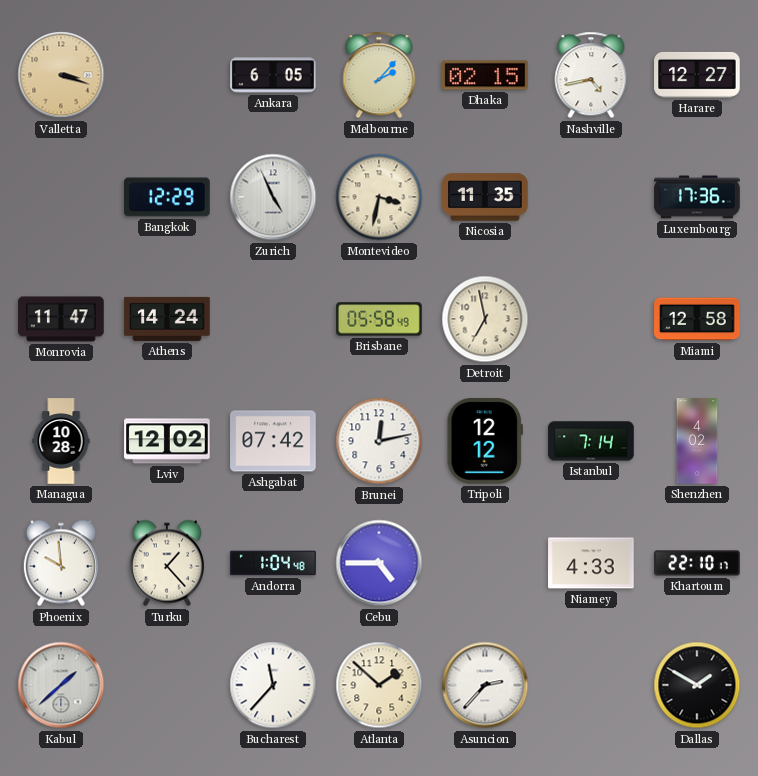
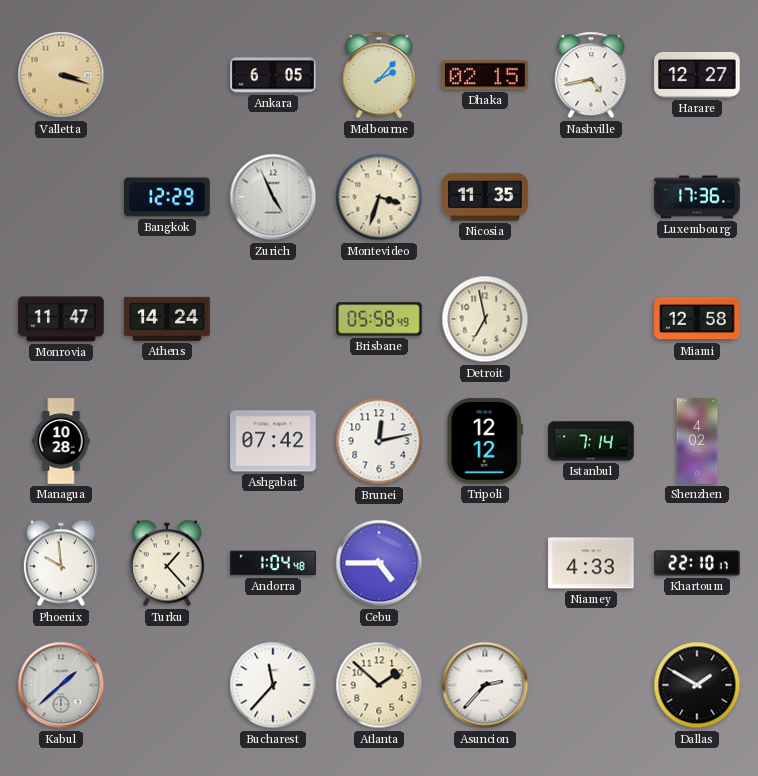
Montevideo: 3:32 -> 3:33
Lviv: 12:02 -> none
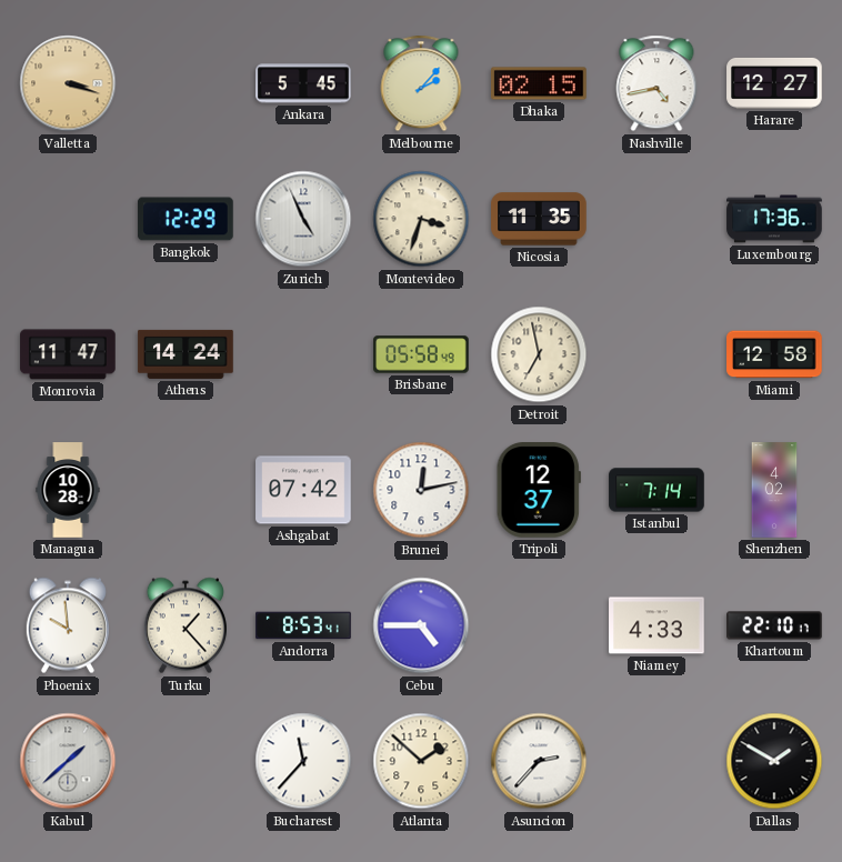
Ankara: 6:05 -> 5:45
Tripoli: 12:12 -> 12:37
Andorra: 1:04 -> 8:53
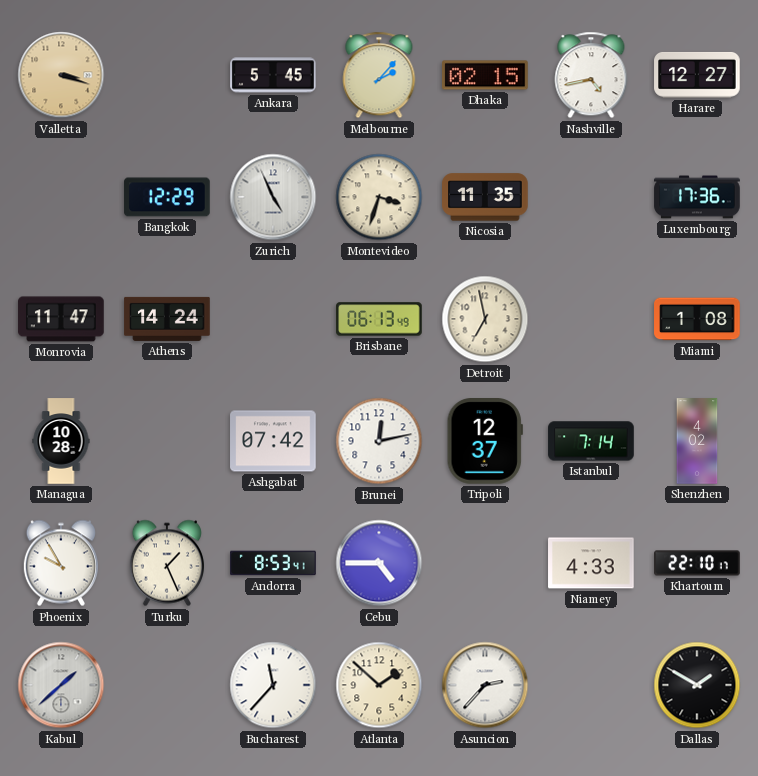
Brisbane: 05:58 -> 06:13
Miami: 12:58 -> 1:08
Phoenix: 9:59 -> 9:55
Turku: 1:23 -> 1:26
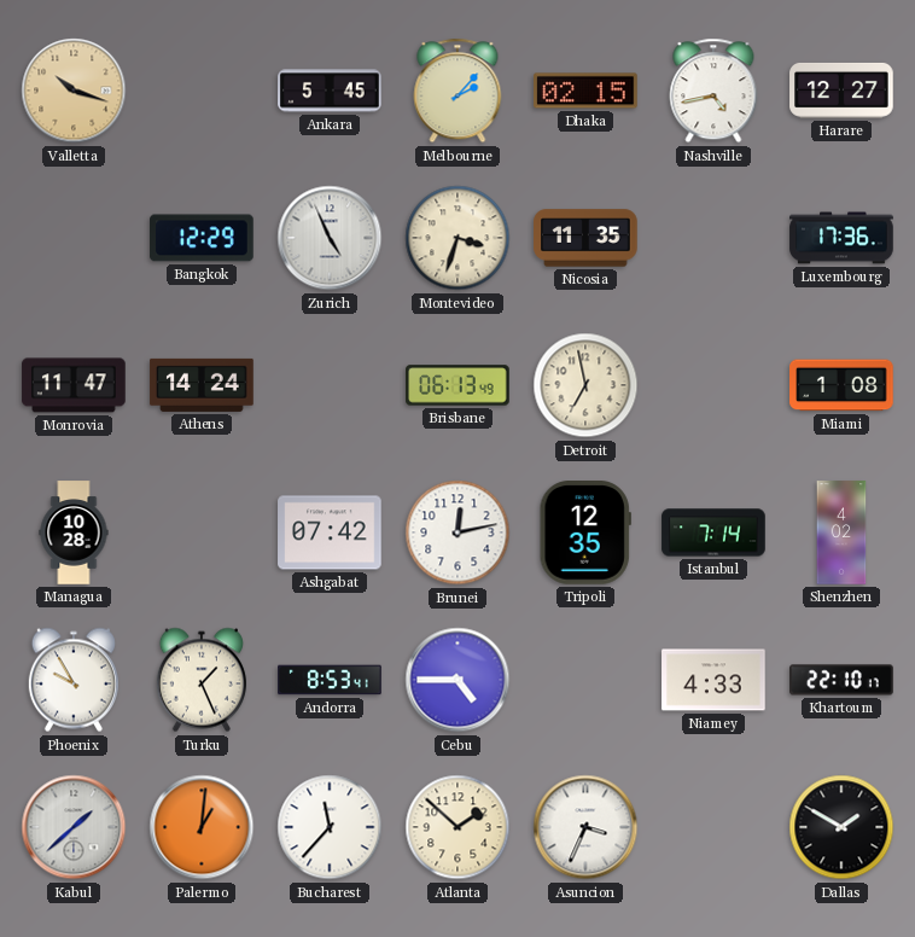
Valletta: 3:18 -> 10:18
Tripoli: 12:37 -> 12:35
Palermo: none -> 1:01
Asuncion: 2:37 -> 3:34
